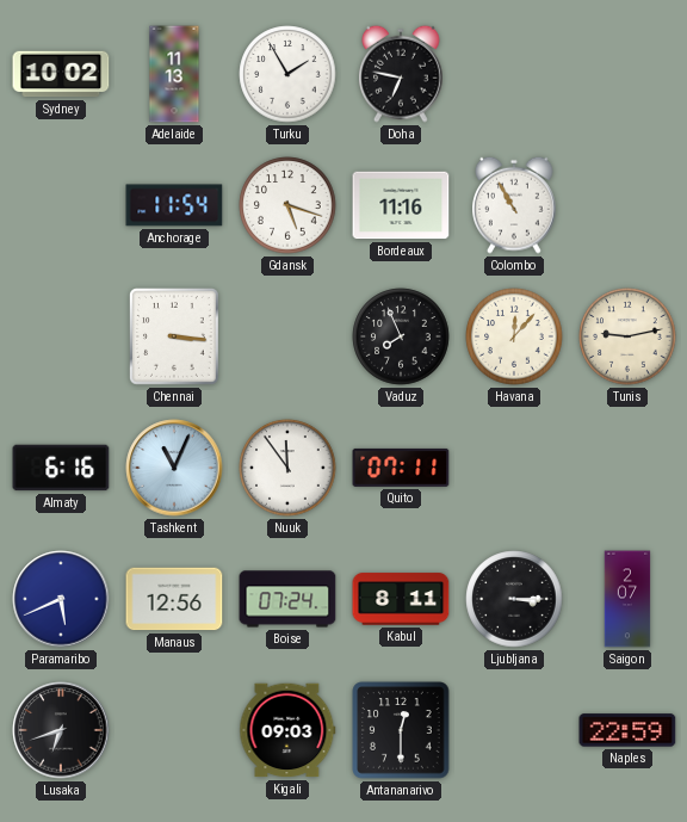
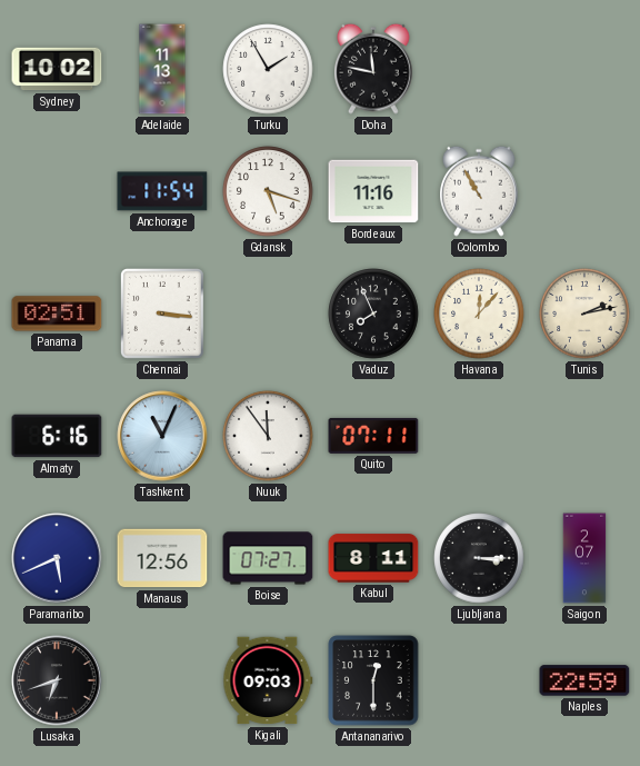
Doha: 6:47 -> 11:47
Panama: none -> 02:51
Tunis: 9:13 -> 2:13
Boise: 07:24 -> 07:27
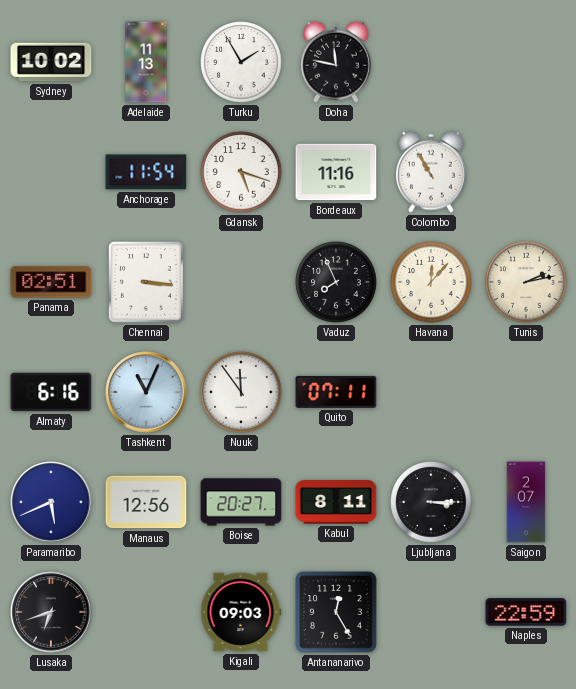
Boise: 07:27 -> 20:27
Antananarivo: 12:30 -> 12:25
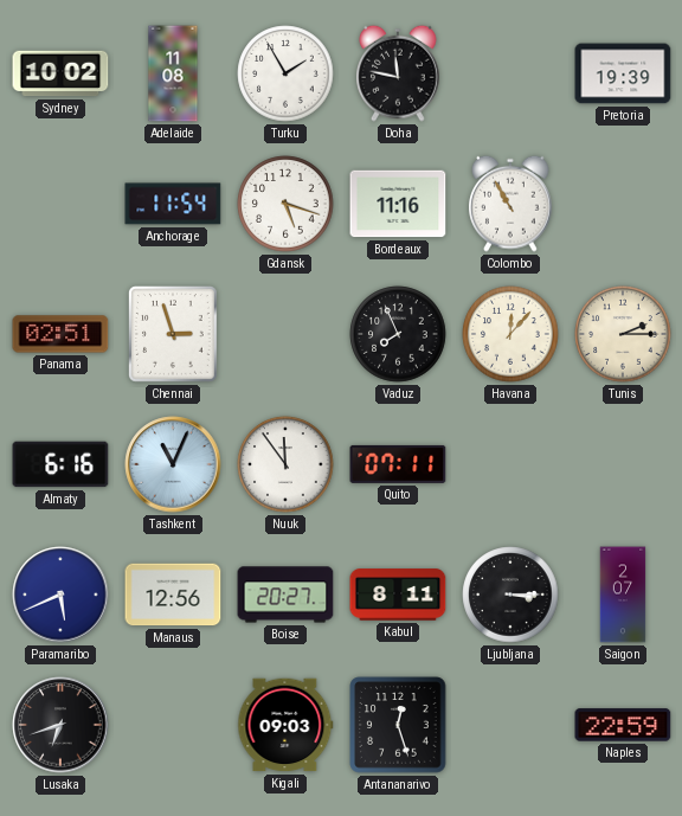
Adelaide: 11:13 -> 11:08
Pretoria: none -> 19:39
Chennai: 3:16 -> 2:57
Tunis: 2:13 -> 2:15
Antananarivo: 12:25 -> 12:27
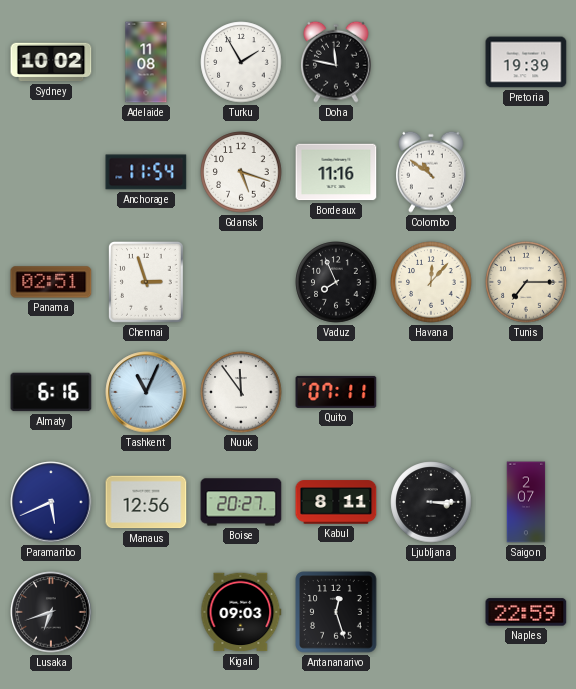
Colombo: 10:55 -> 10:51
Tunis: 2:15 -> 7:15
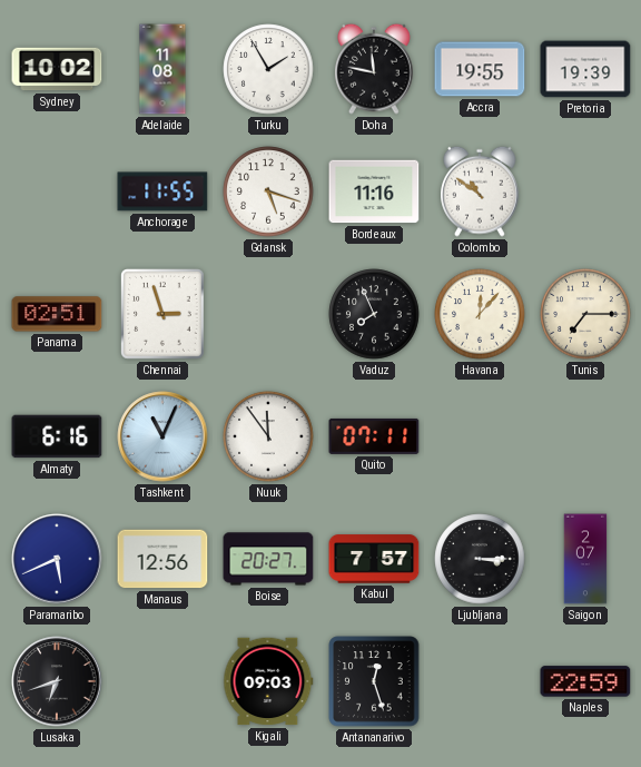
Accra: none -> 19:55
Anchorage: 11:54 -> 11:55
Kabul: 8:11 -> 7:57
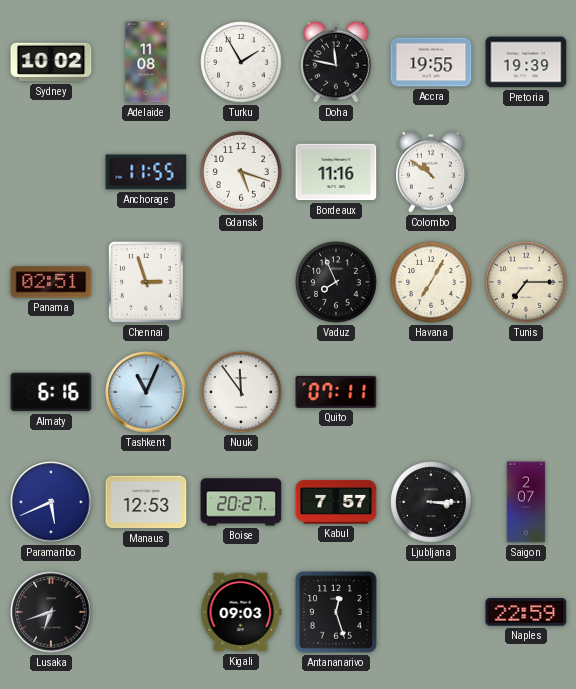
Havana: 12:07 -> 7:05
Manaus: 12:56 -> 12:53
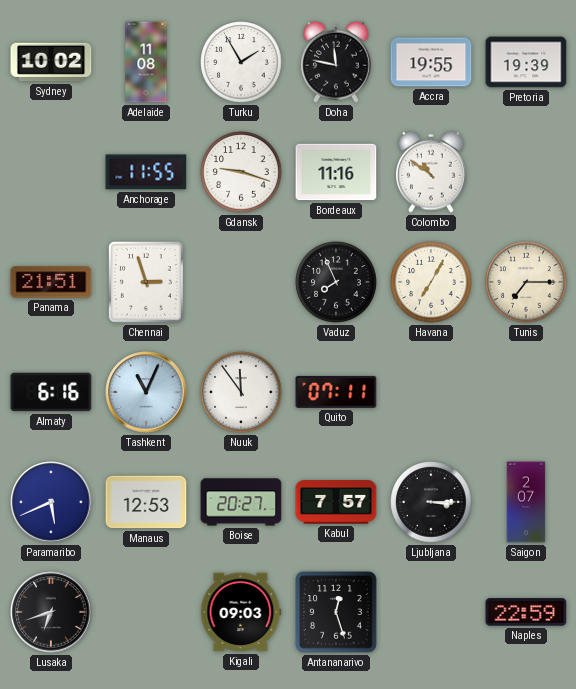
Gdansk: 5:18 -> 9:18
Panama: 02:51 -> 21:51
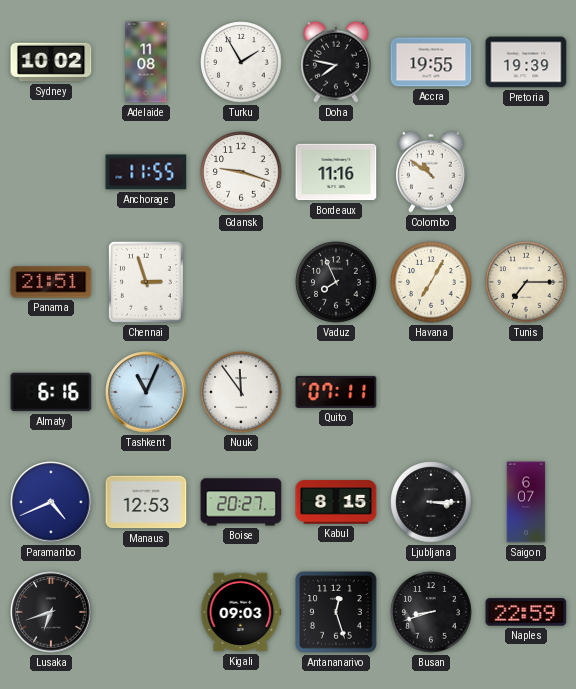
Doha: 11:47 -> 7:47
Paramaribo: 5:41 -> 4:41
Kabul: 7:57 -> 8:15
Saigon: 2:07 -> 6:07
Busan: none -> 8:42
